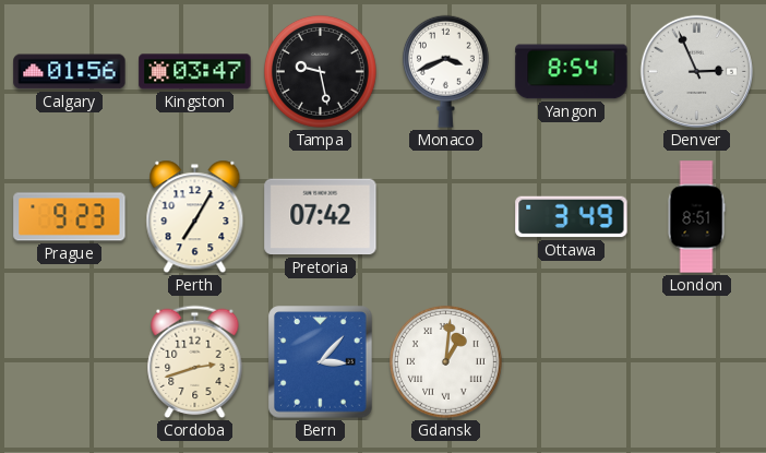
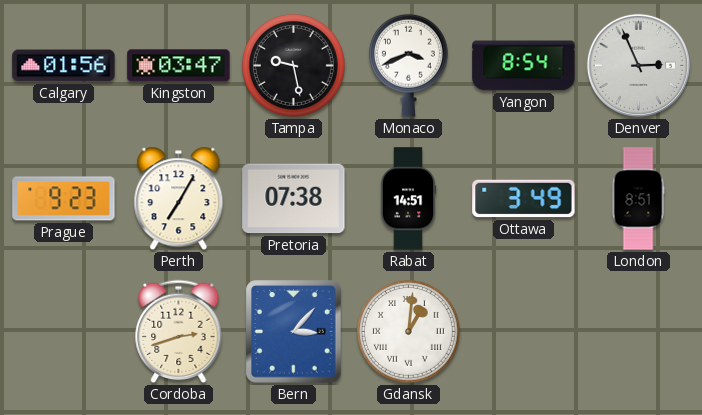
Pretoria: 07:42 -> 07:38
Rabat: none -> 14:51
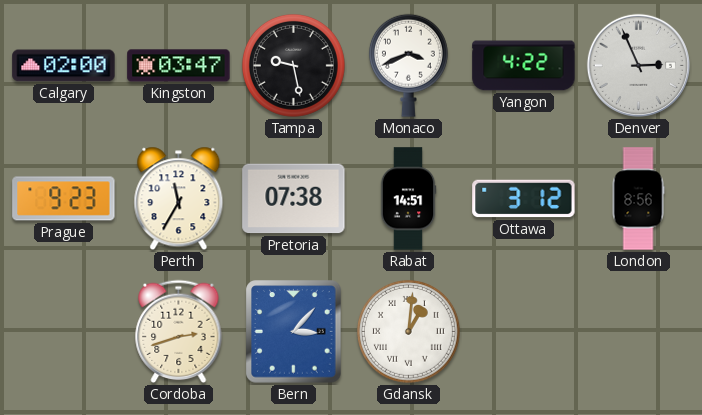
Calgary: 01:56 -> 02:00
Yangon: 8:54 -> 4:22
Perth: 7:05 -> 11:35
Ottawa: 3:49 -> 3:12
London: 8:51 -> 8:56
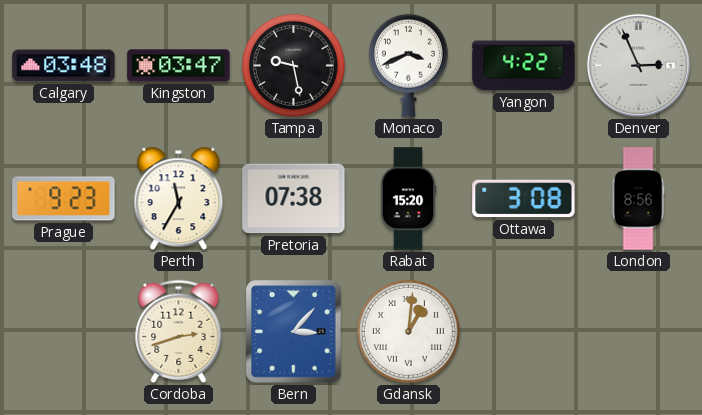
Calgary: 02:00 -> 03:48
Rabat: 14:51 -> 15:20
Ottawa: 3:12 -> 3:08
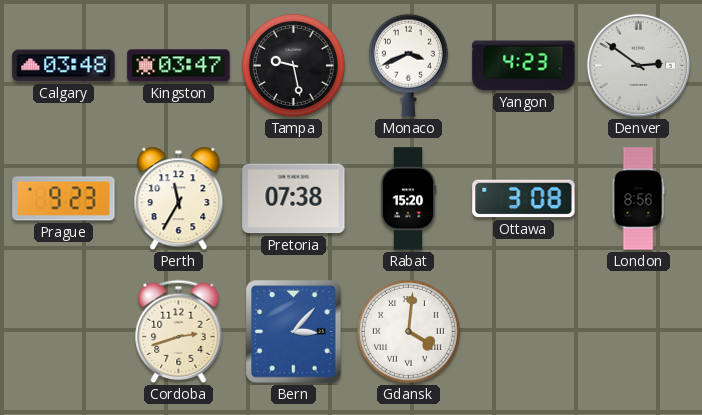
Yangon: 4:22 -> 4:23
Denver: 2:56 -> 2:51
Gdansk: 1:01 -> 4:01
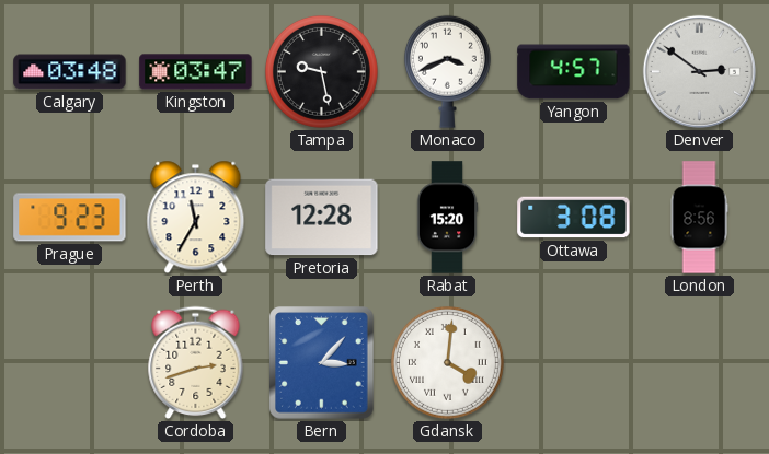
Yangon: 4:23 -> 4:57
Pretoria: 07:38 -> 12:28
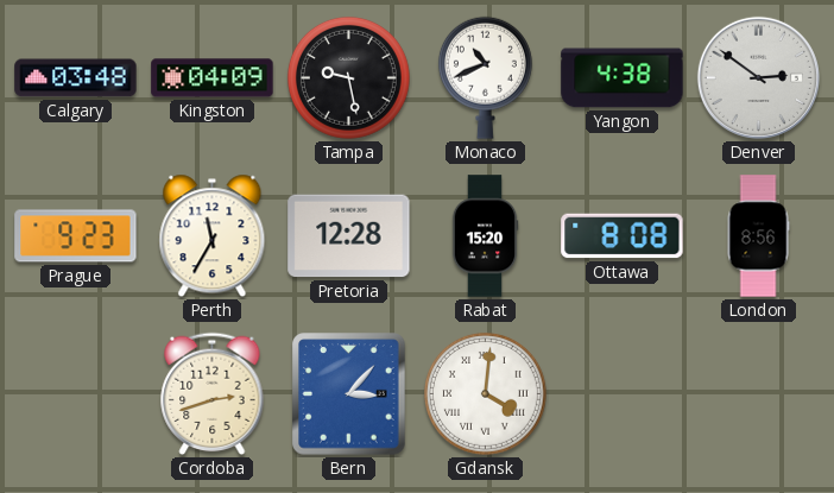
Kingston: 03:47 -> 04:09
Monaco: 3:41 -> 10:41
Yangon: 4:57 -> 4:38
Ottawa: 3:08 -> 8:08
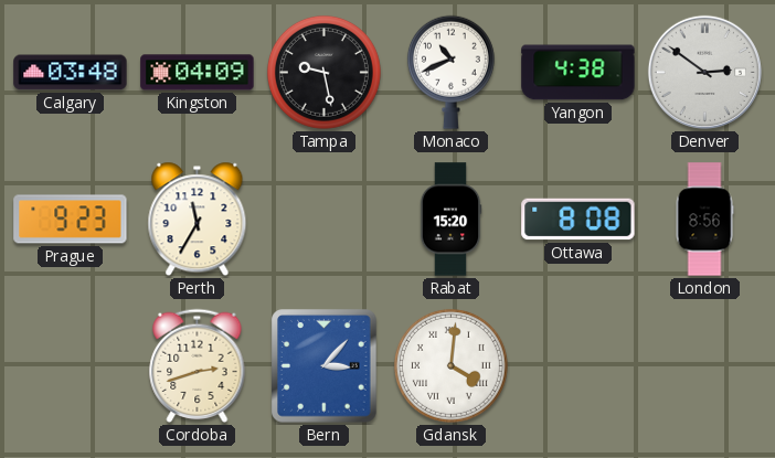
Pretoria: 12:28 -> none
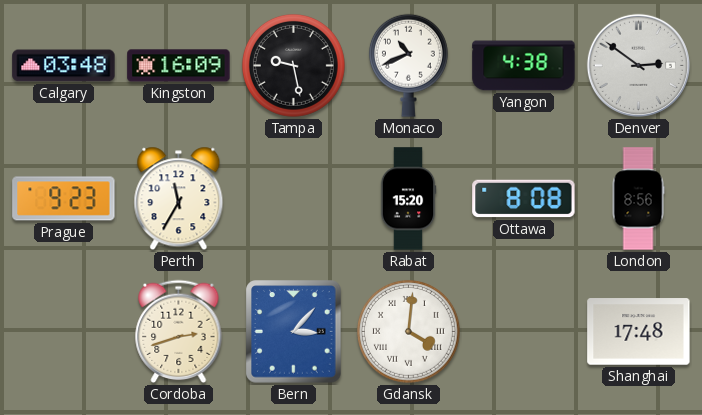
Kingston: 04:09 -> 16:09
Shanghai: none -> 17:48
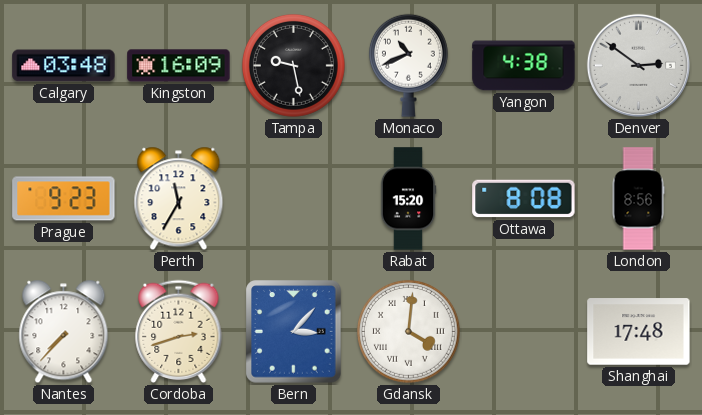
Nantes: none -> 7:37
